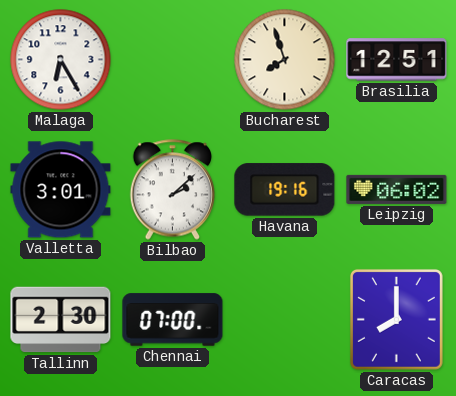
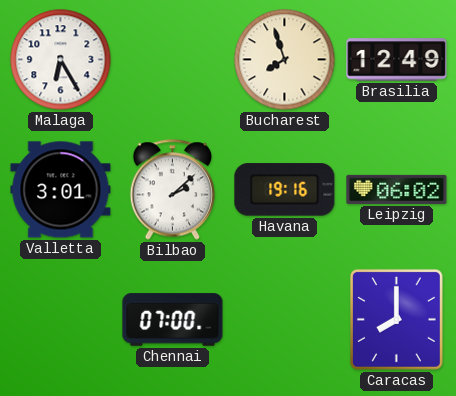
Brasilia: 12:51 -> 12:49
Tallinn: 2:30 -> none
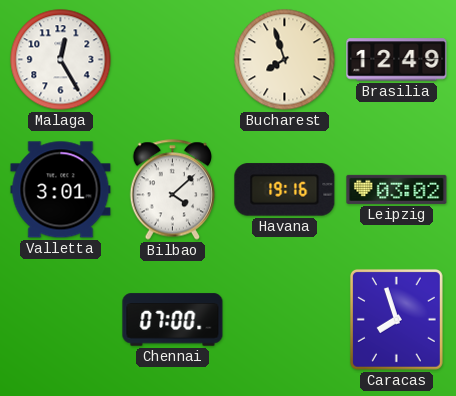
Malaga: 6:25 -> 12:25
Bilbao: 2:08 -> 4:08
Leipzig: 06:02 -> 03:02
Caracas: 8:00 -> 7:57
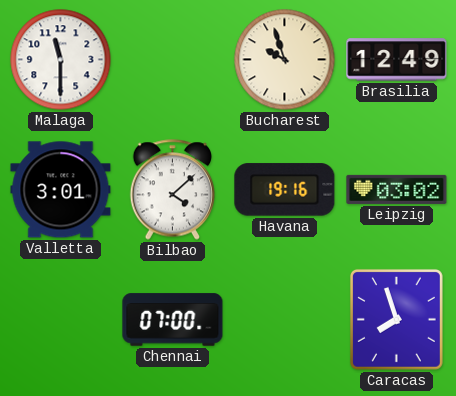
Malaga: 12:25 -> 11:30
Bucharest: 7:57 -> 9:57
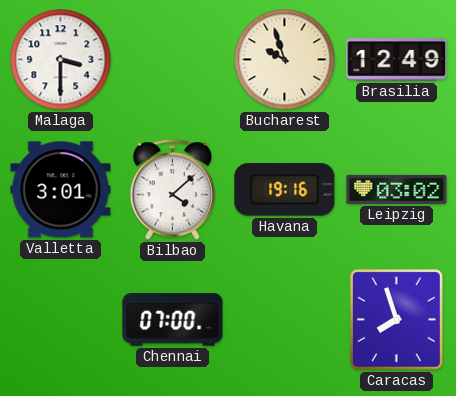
Malaga: 11:30 -> 3:30
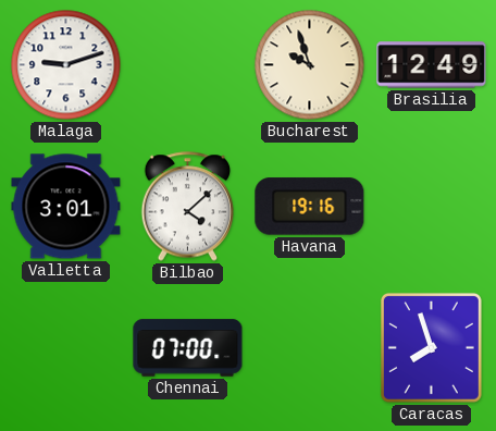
Malaga: 3:30 -> 9:12
Leipzig: 03:02 -> none
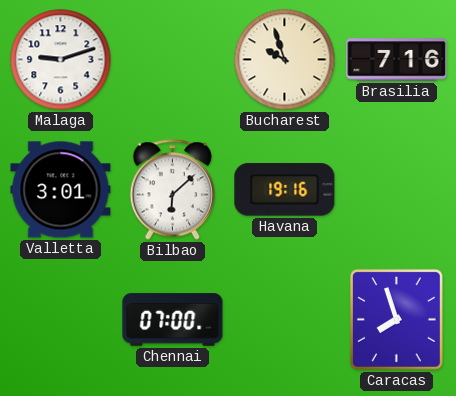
Brasilia: 12:49 -> 7:16
Bilbao: 4:08 -> 6:08
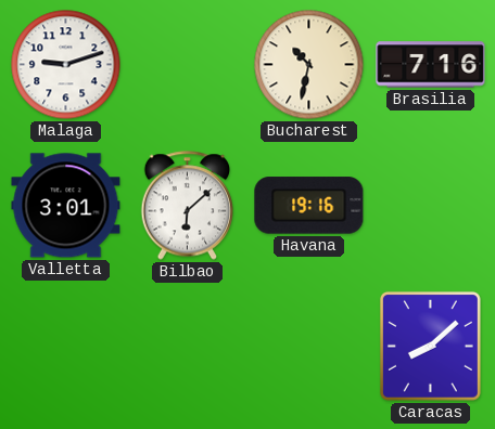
Bucharest: 9:57 -> 10:32
Chennai: 07:00 -> none
Caracas: 7:57 -> 8:08
